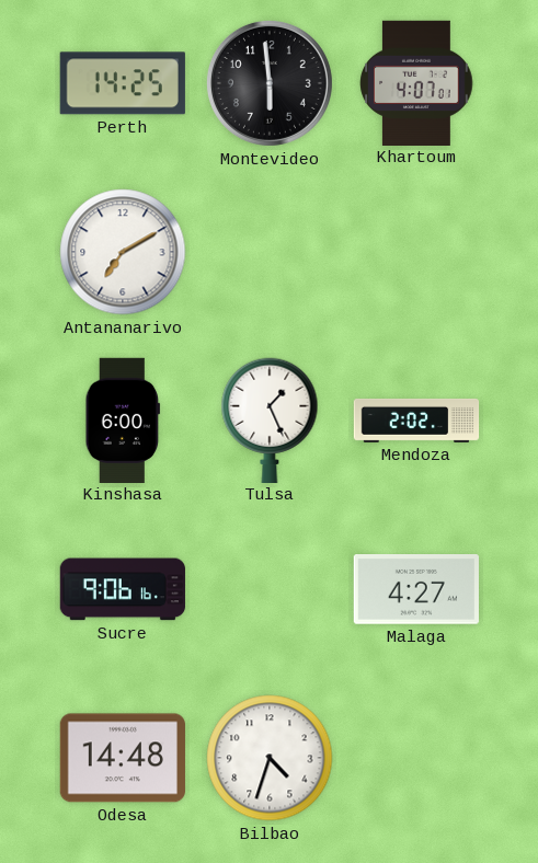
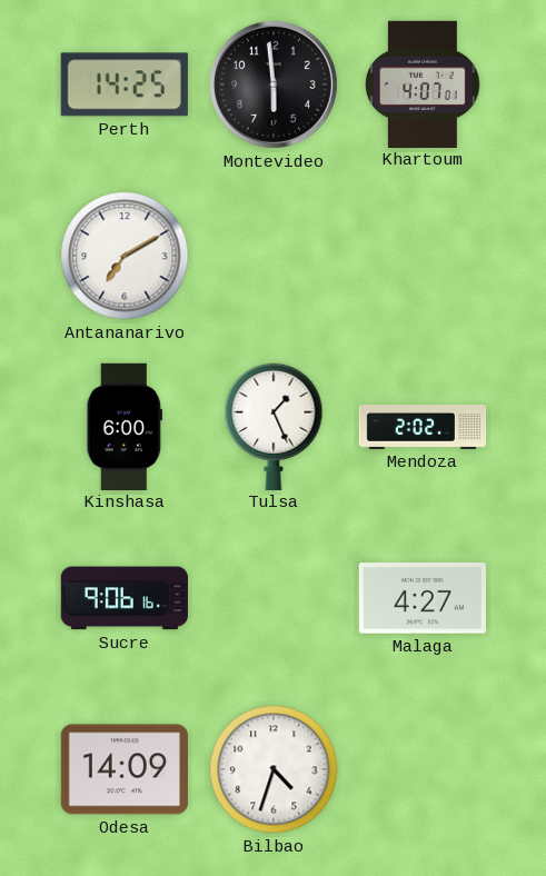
Odesa: 14:48 -> 14:09
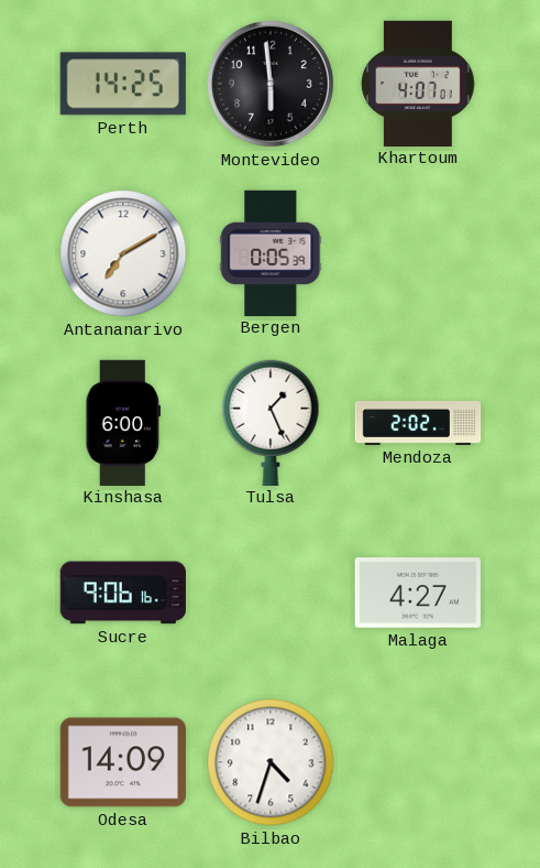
Bergen: none -> 0:05
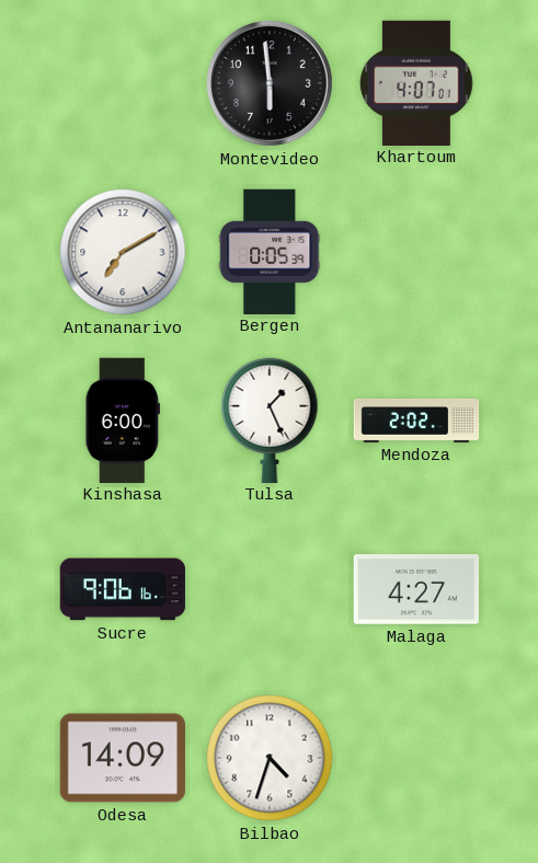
Perth: 14:25 -> none
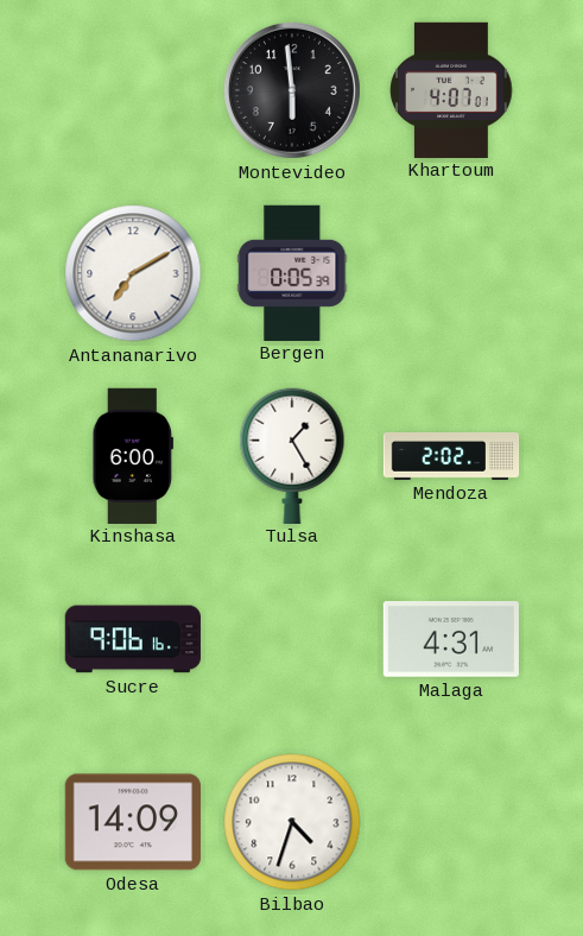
Tulsa: 1:26 -> 1:25
Malaga: 4:27 -> 4:31
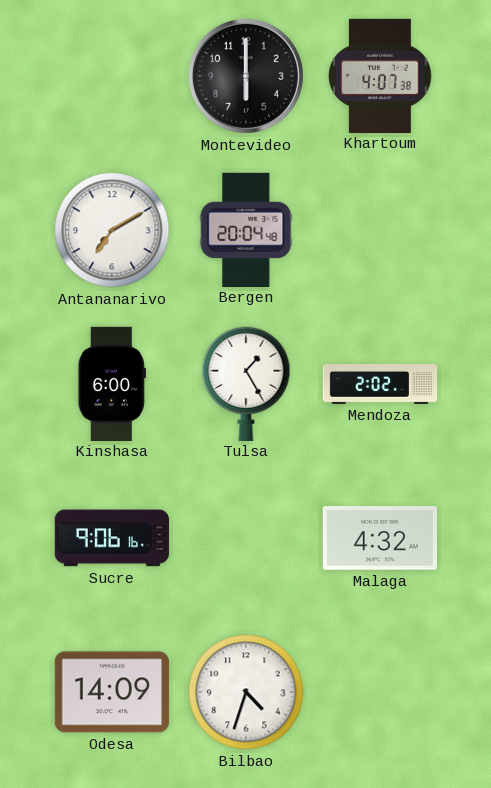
Montevideo: 5:59 -> 6:00
Khartoum: 4:07:01 -> 4:07:38
Bergen: 0:05 -> 20:04
Malaga: 4:31 -> 4:32
